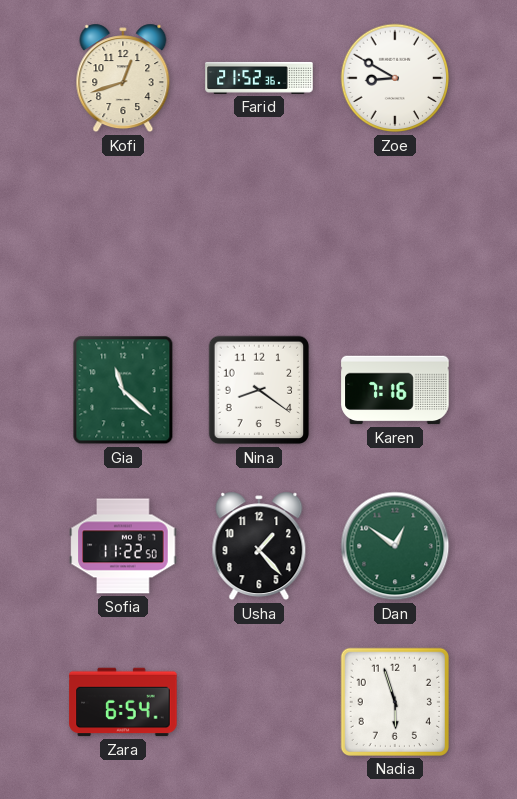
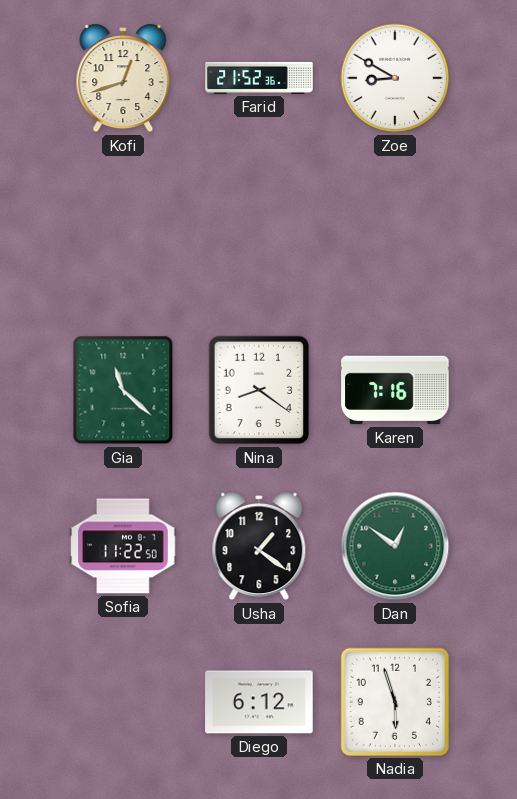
Usha: 1:23 -> 1:21
Zara: 6:54 -> none
Diego: none -> 6:12
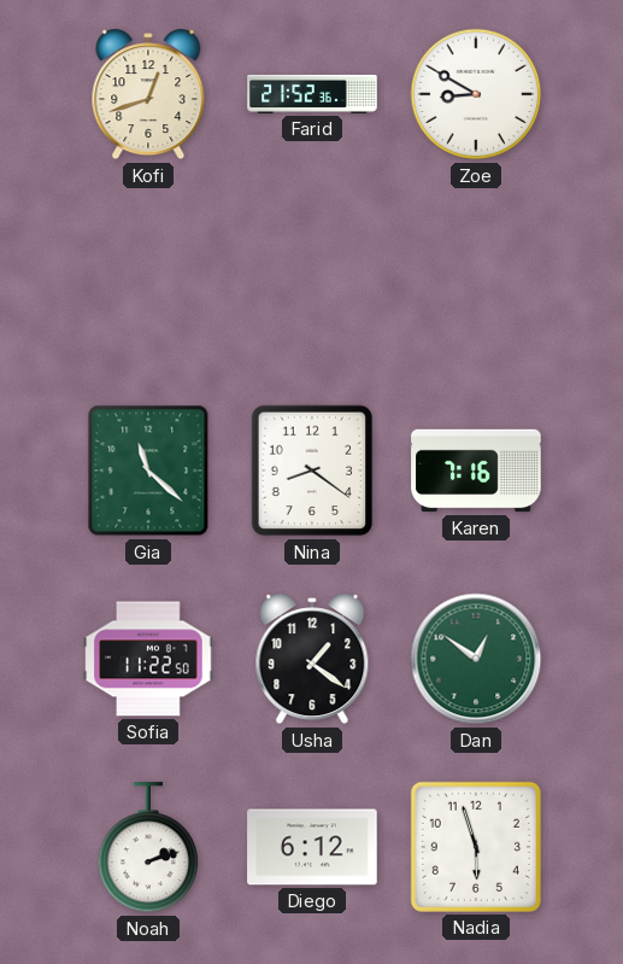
Noah: none -> 2:12
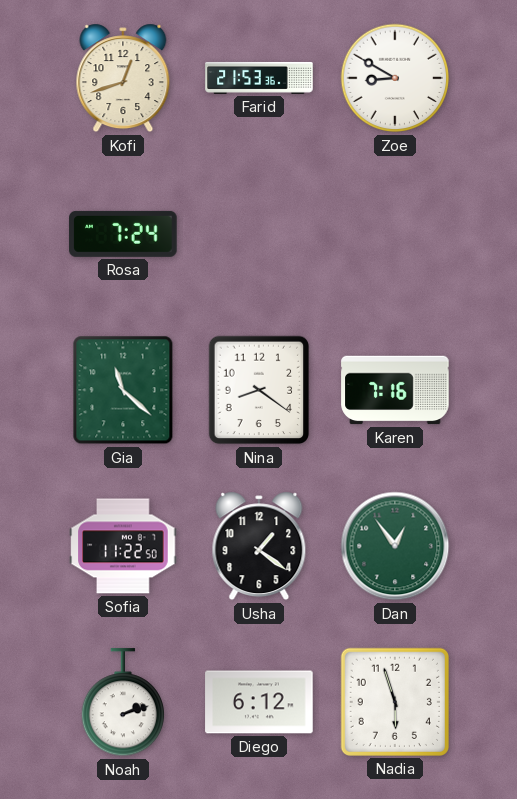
Farid: 21:52 -> 21:53
Rosa: none -> 7:24
Dan: 12:51 -> 12:54
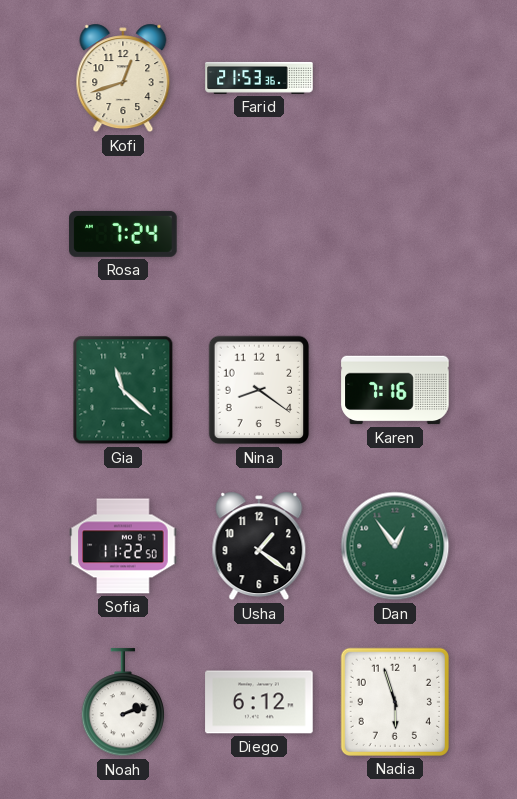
Zoe: 8:50 -> none
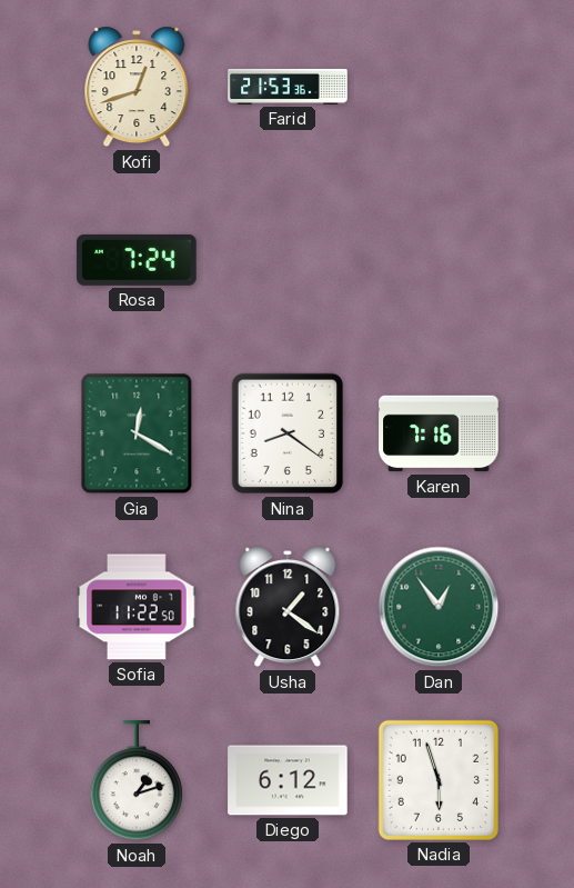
Gia: 11:22 -> 12:20
Noah: 2:12 -> 1:12
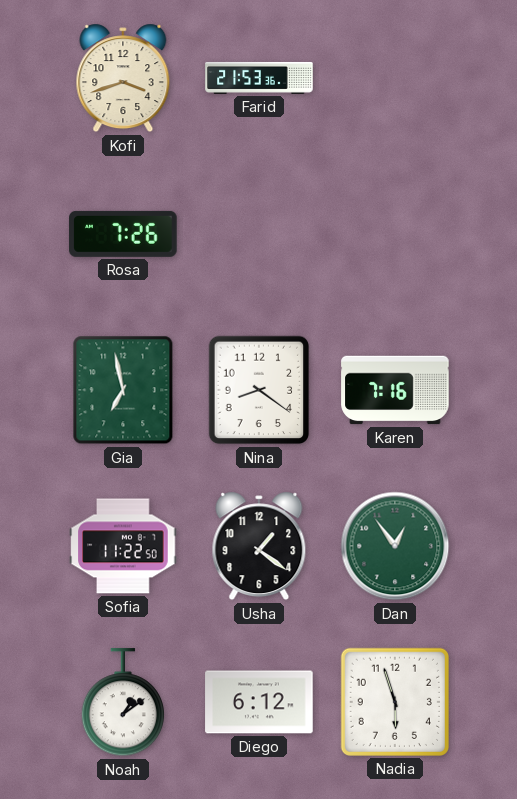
Kofi: 12:42 -> 3:42
Rosa: 7:24 -> 7:26
Gia: 12:20 -> 6:58
Noah: 1:12 -> 1:09
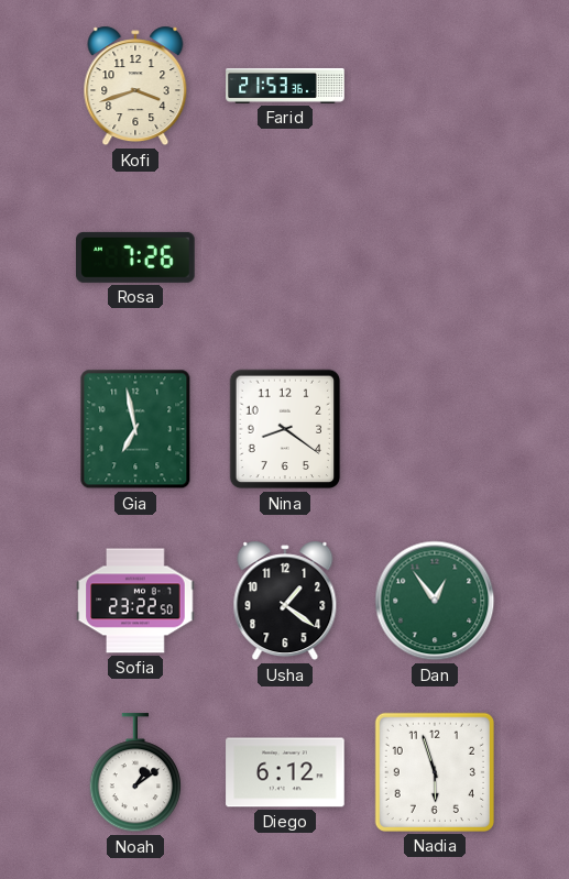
Karen: 7:16 -> none
Sofia: 11:22 -> 23:22
